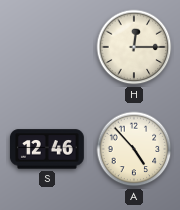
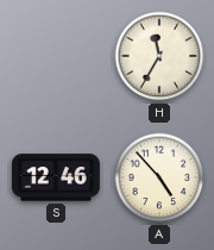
H: 12:15 -> 11:35
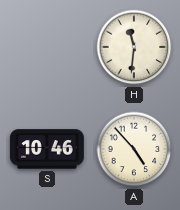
H: 11:35 -> 11:31
S: 12:46 -> 10:46
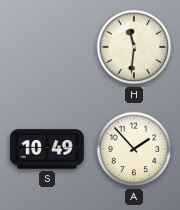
S: 10:46 -> 10:49
A: 4:53 -> 1:53
